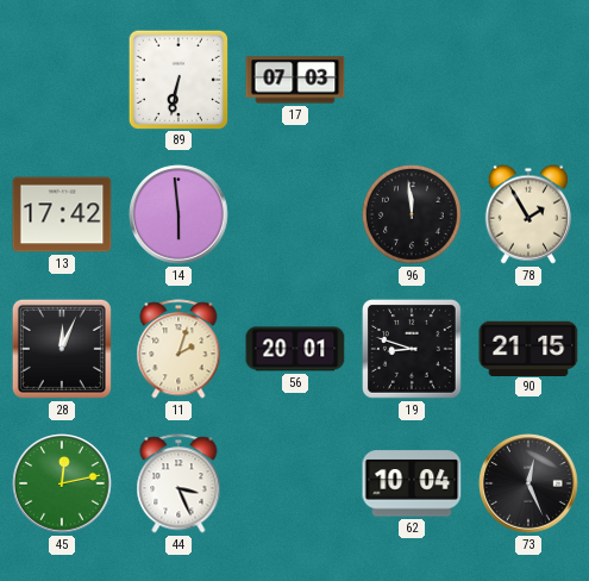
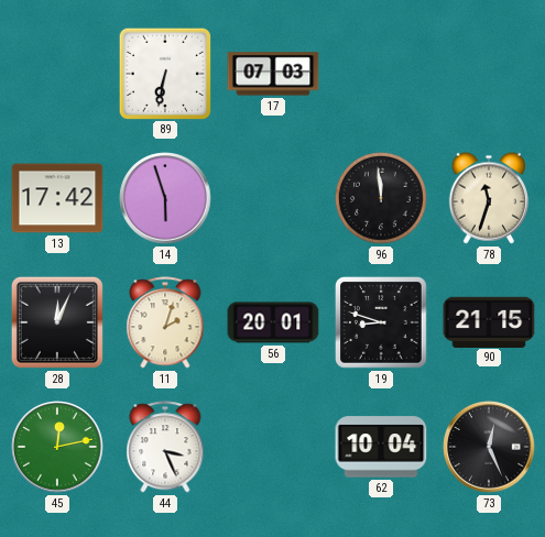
14: 5:59 -> 5:57
78: 1:55 -> 11:33
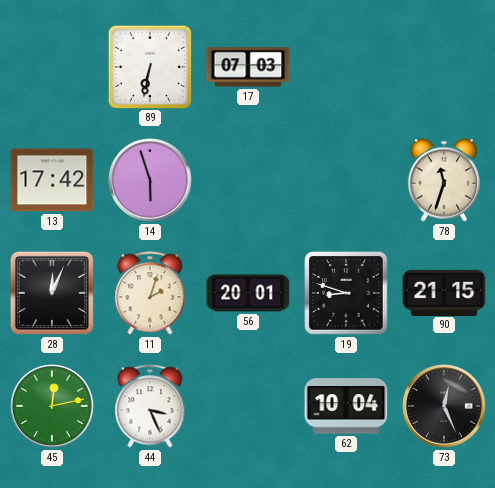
96: 11:59 -> none
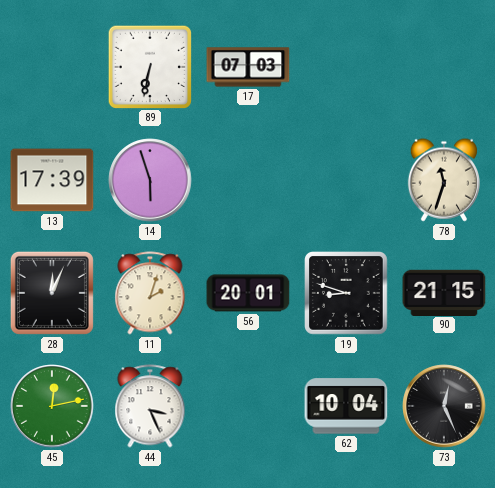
13: 17:42 -> 17:39
